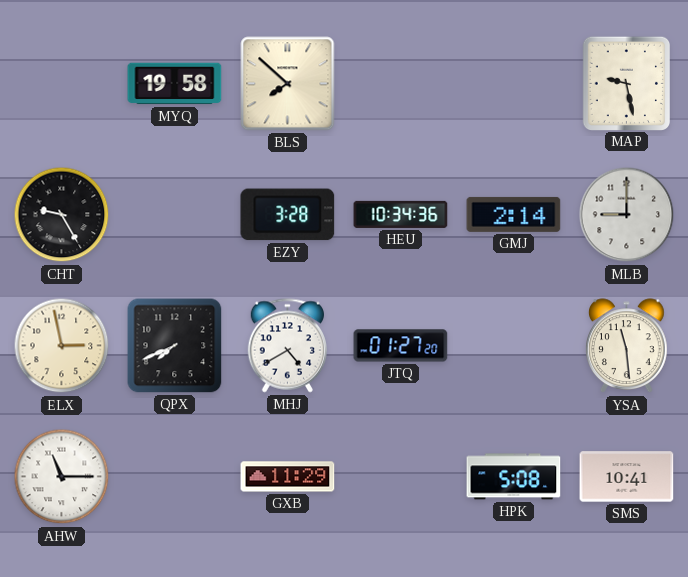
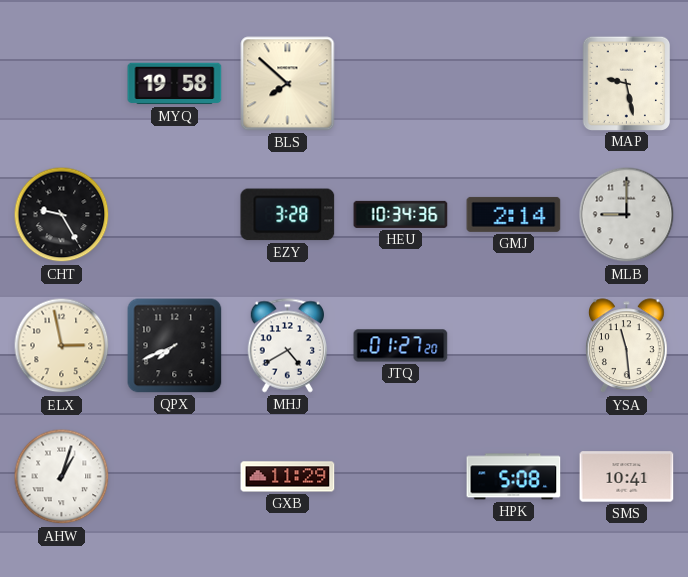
AHW: 11:15 -> 1:03
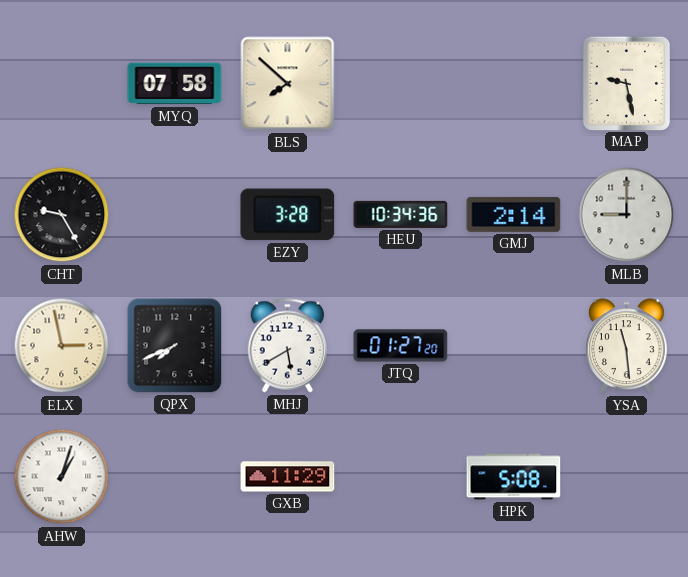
MYQ: 19:58 -> 07:58
MHJ: 4:40 -> 5:40
SMS: 10:41 -> none
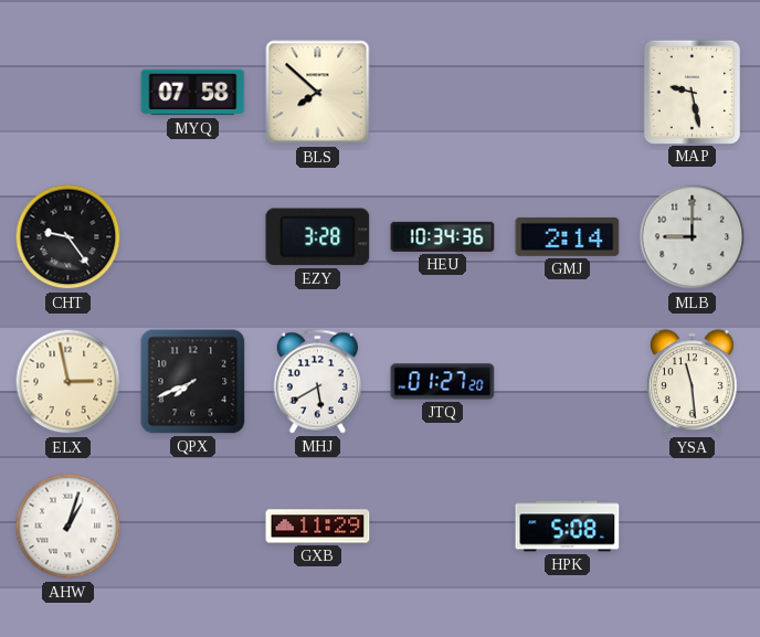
CHT: 9:25 -> 9:24
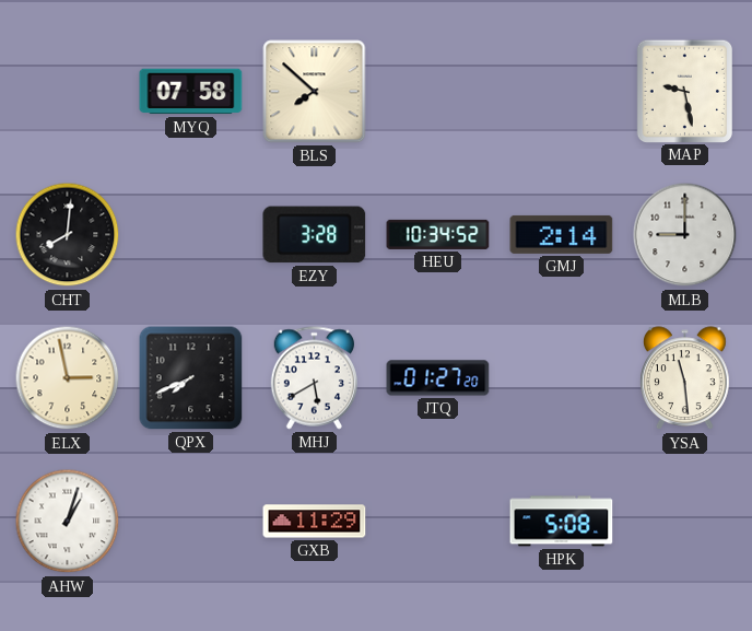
CHT: 9:24 -> 8:01
HEU: 10:34:36 -> 10:34:52
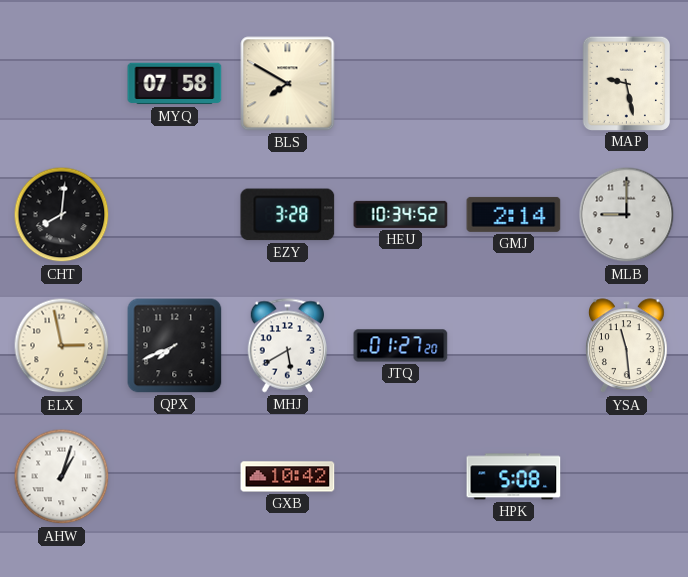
BLS: 7:52 -> 7:50
GXB: 11:29 -> 10:42
